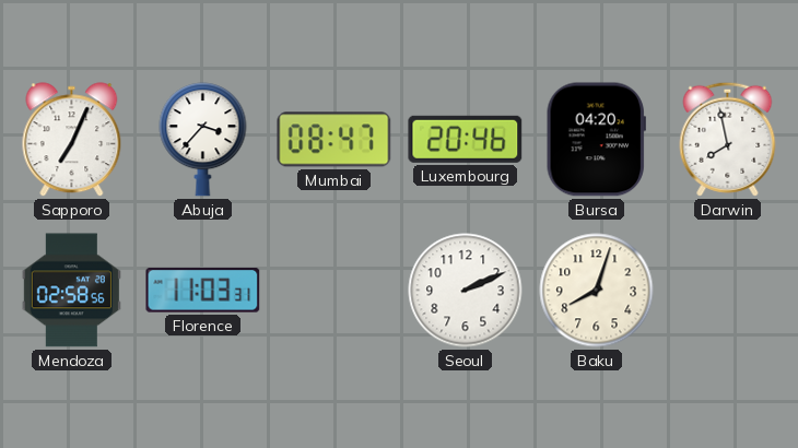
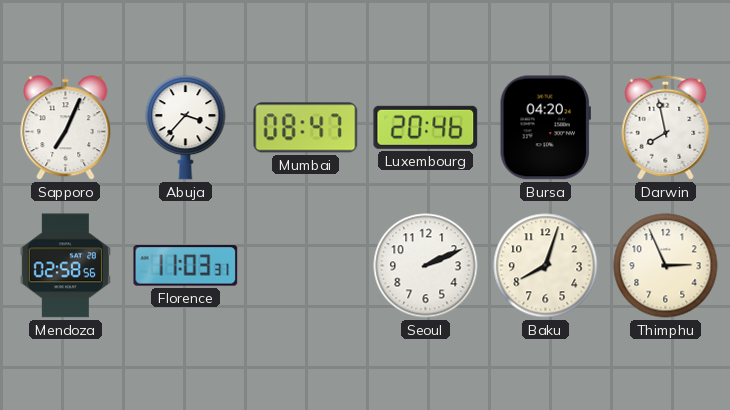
Thimphu: none -> 2:56
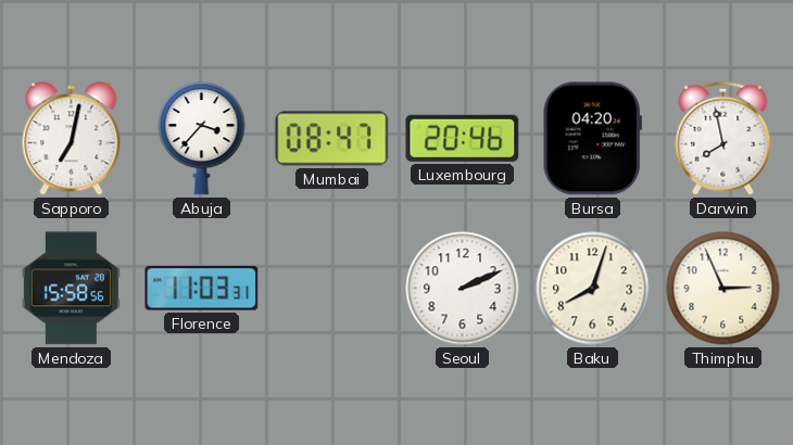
Sapporo: 7:04 -> 7:02
Mendoza: 02:58 -> 15:58
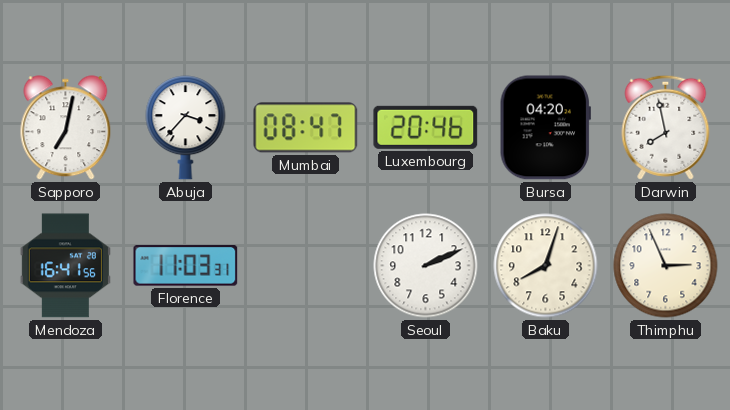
Mendoza: 15:58 -> 16:41
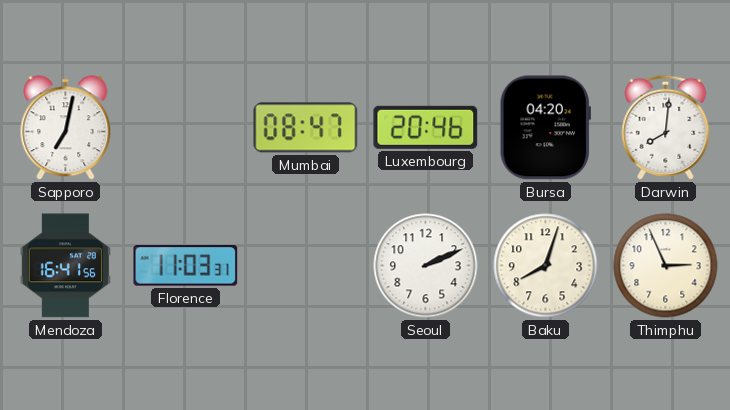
Abuja: 3:37 -> none
Darwin: 7:58 -> 8:01
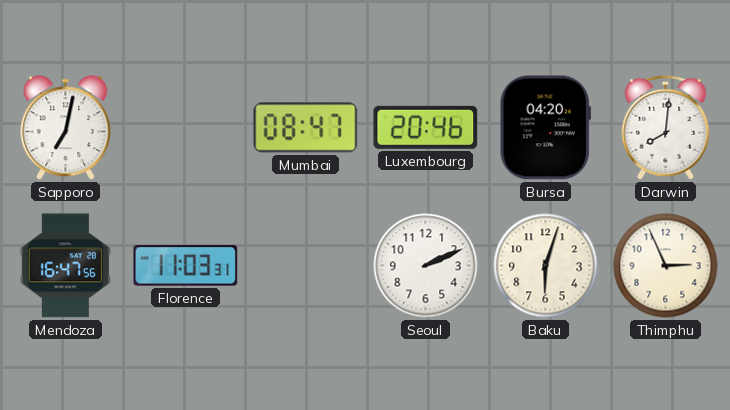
Mendoza: 16:41 -> 16:47
Baku: 8:03 -> 6:03
